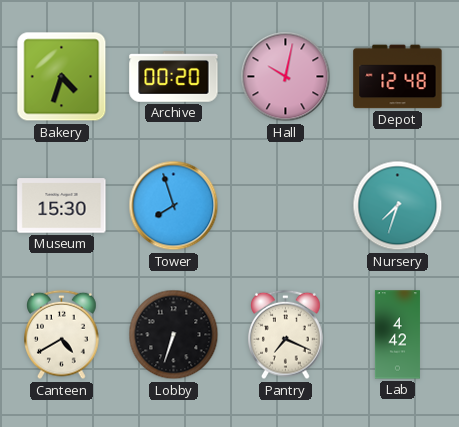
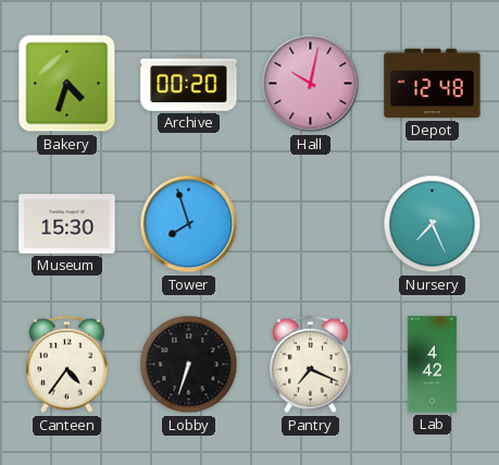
Nursery: 7:33 -> 7:26
Canteen: 4:40 -> 4:36
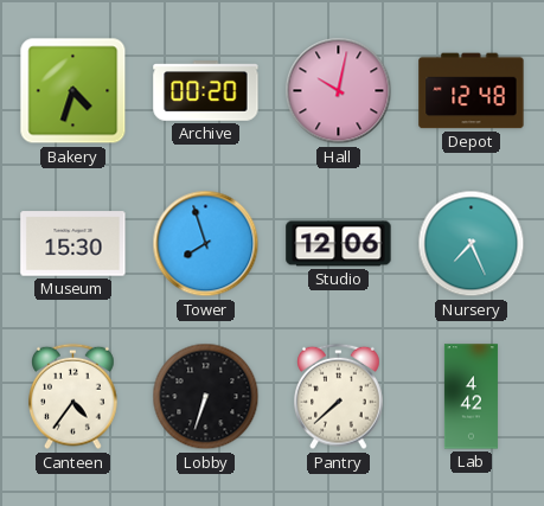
Studio: none -> 12:06
Pantry: 7:19 -> 7:38
